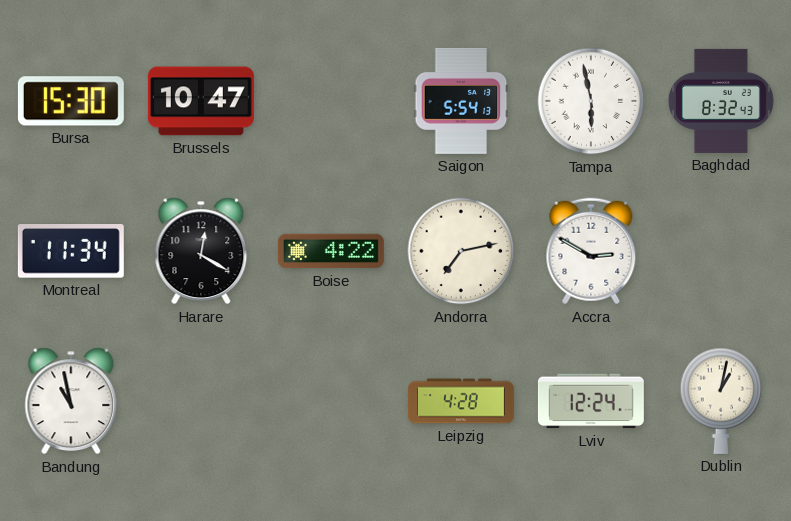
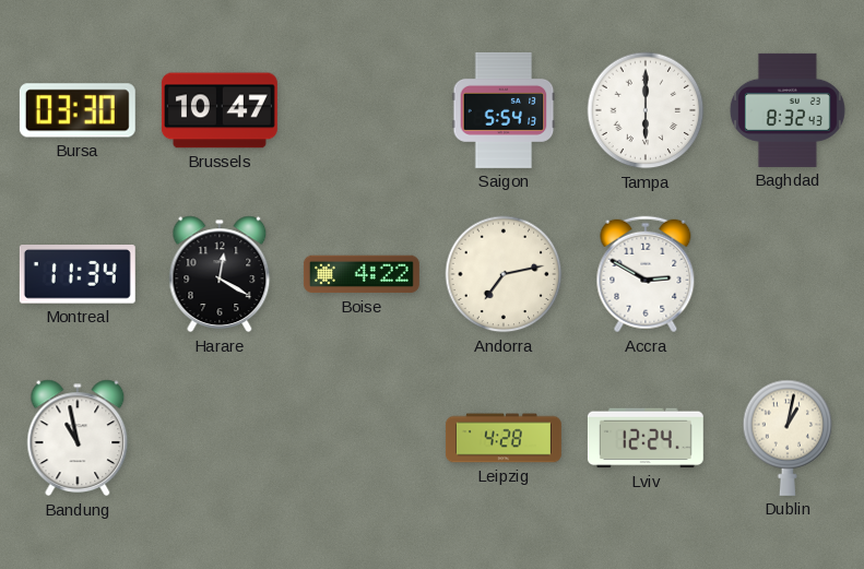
Bursa: 15:30 -> 03:30
Tampa: 5:58 -> 6:00
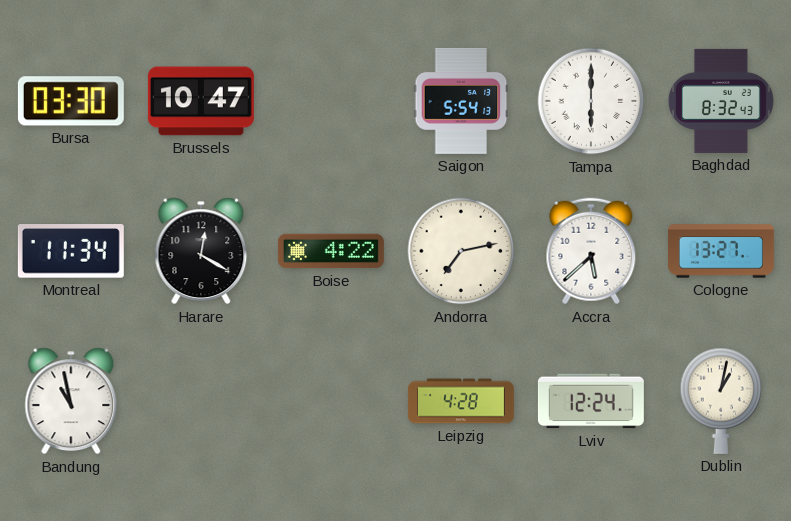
Accra: 2:50 -> 5:38
Cologne: none -> 13:27
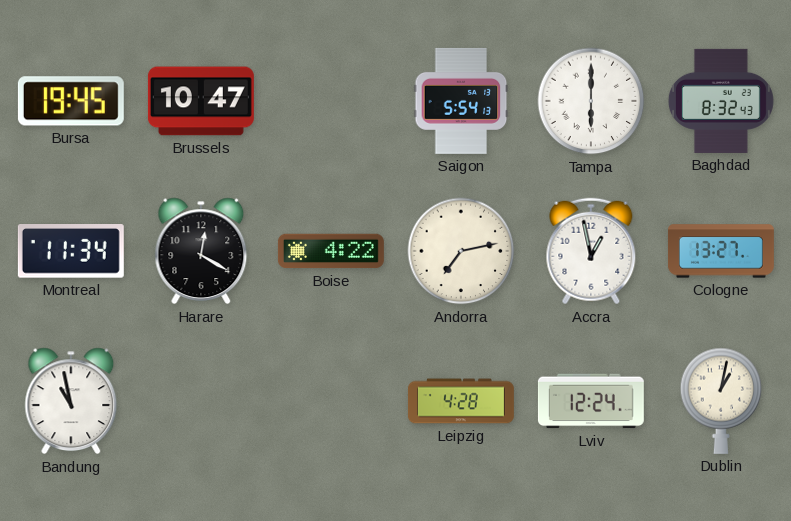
Bursa: 03:30 -> 19:45
Accra: 5:38 -> 12:58
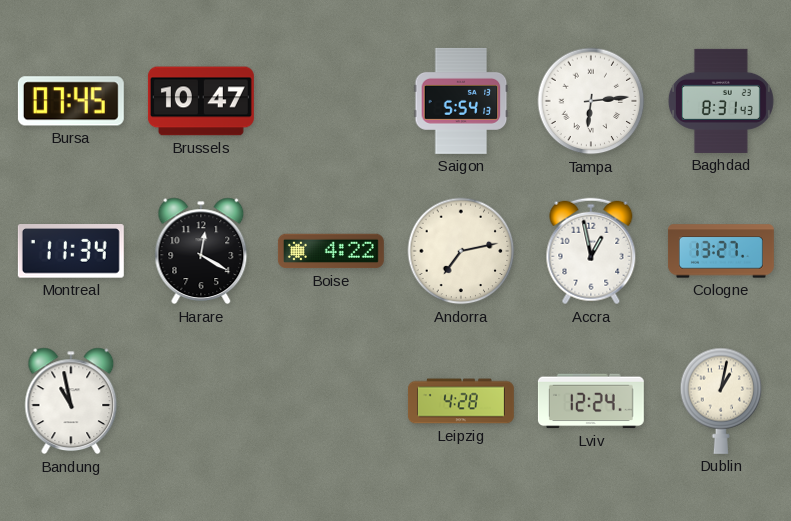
Bursa: 19:45 -> 07:45
Tampa: 6:00 -> 6:14
Baghdad: 8:32 -> 8:31
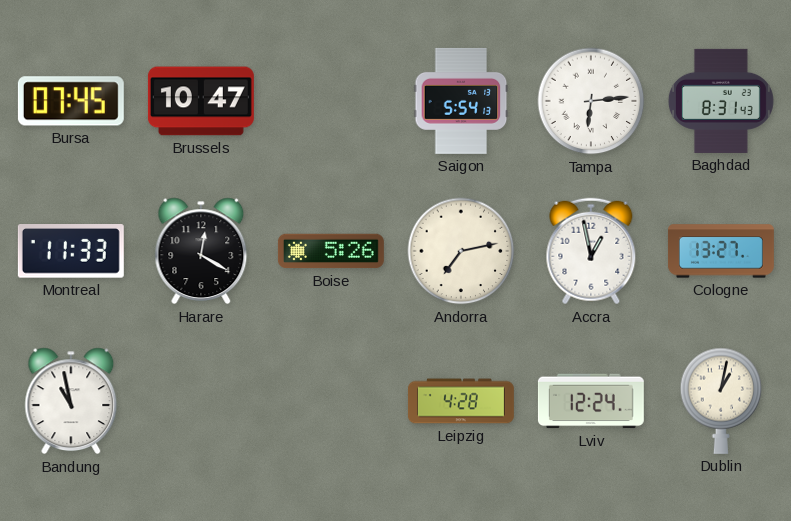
Montreal: 11:34 -> 11:33
Boise: 4:22 -> 5:26
